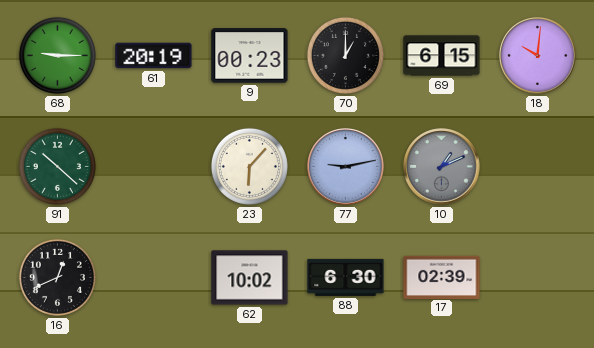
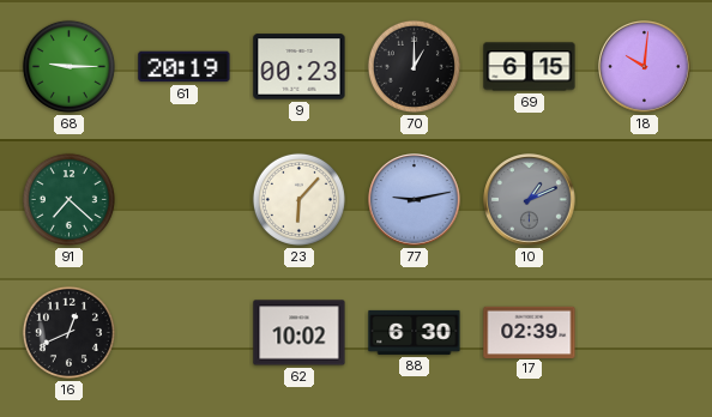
91: 10:22 -> 7:22
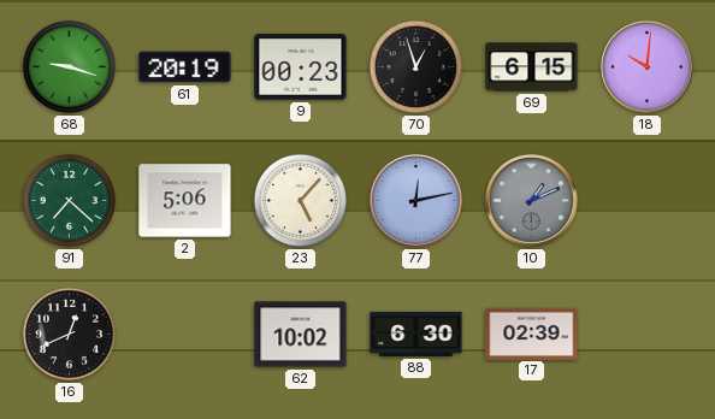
68: 9:15 -> 9:18
70: 1:00 -> 12:57
2: none -> 5:06
23: 6:07 -> 5:07
77: 9:13 -> 12:13
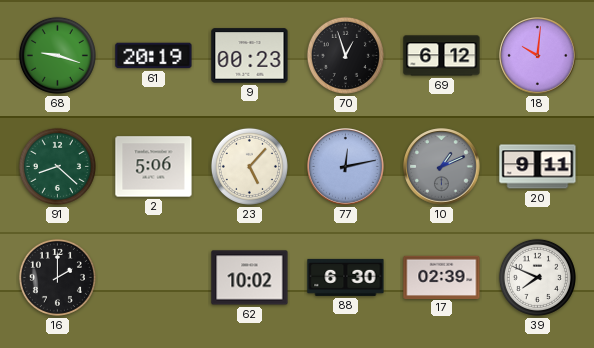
69: 6:15 -> 6:12
91: 7:22 -> 8:22
20: none -> 9:11
16: 12:41 -> 2:00
39: none -> 7:49
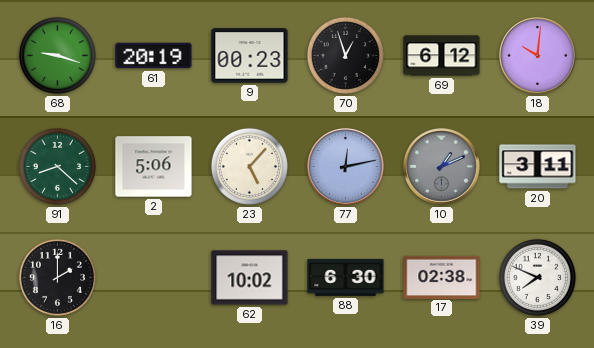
20: 9:11 -> 3:11
17: 02:39 -> 02:38
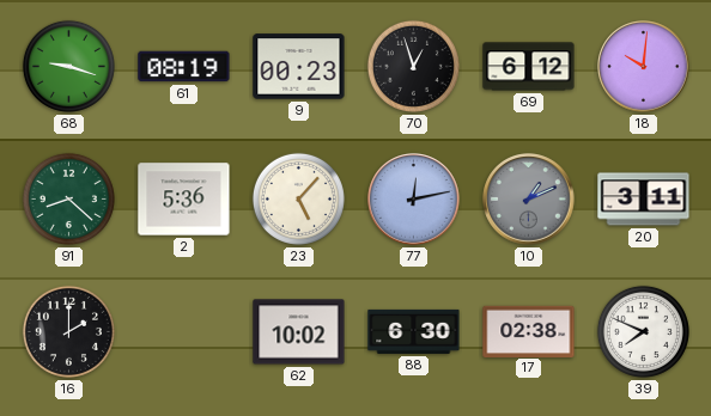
61: 20:19 -> 08:19
2: 5:06 -> 5:36
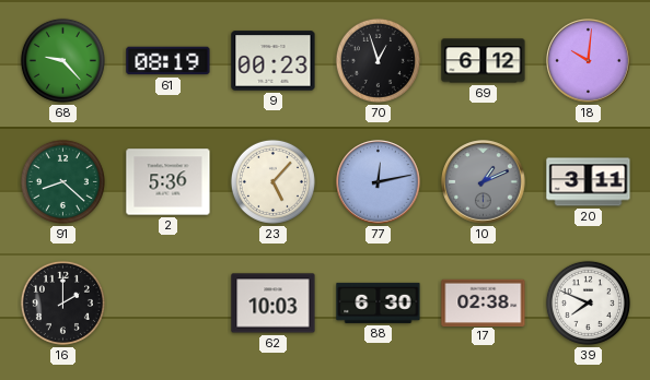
68: 9:18 -> 9:23
62: 10:02 -> 10:03
